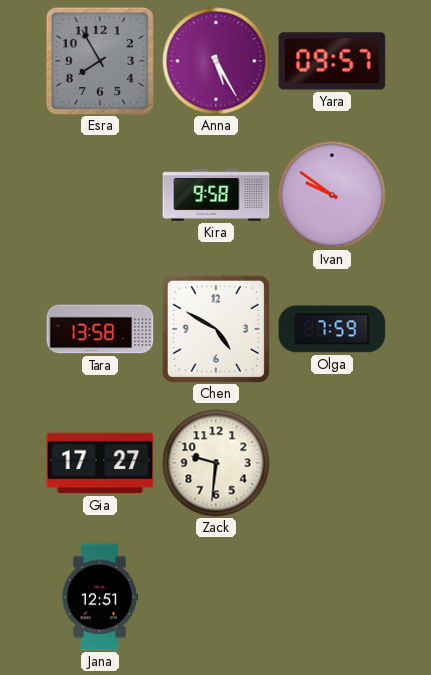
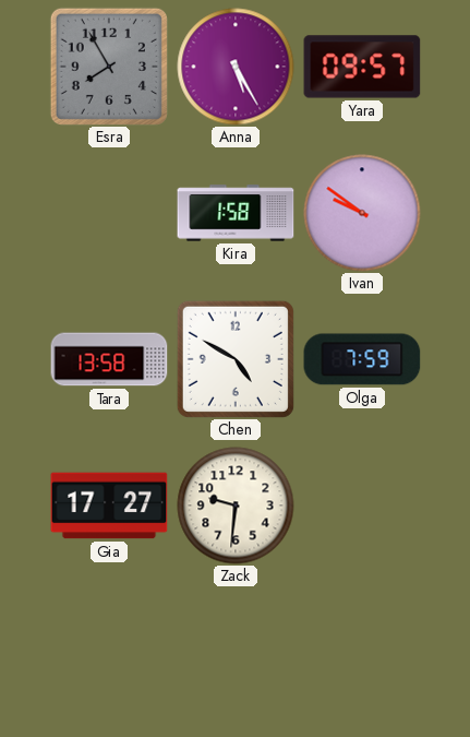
Kira: 9:58 -> 1:58
Jana: 12:51 -> none
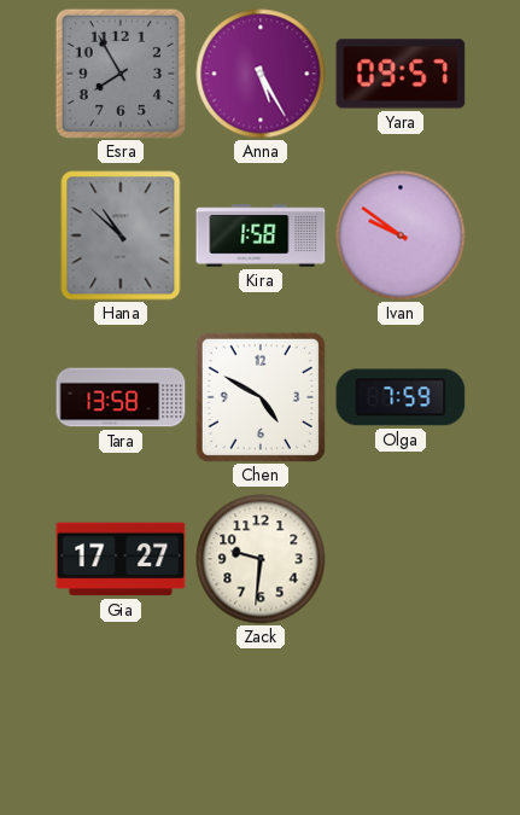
Hana: none -> 10:52
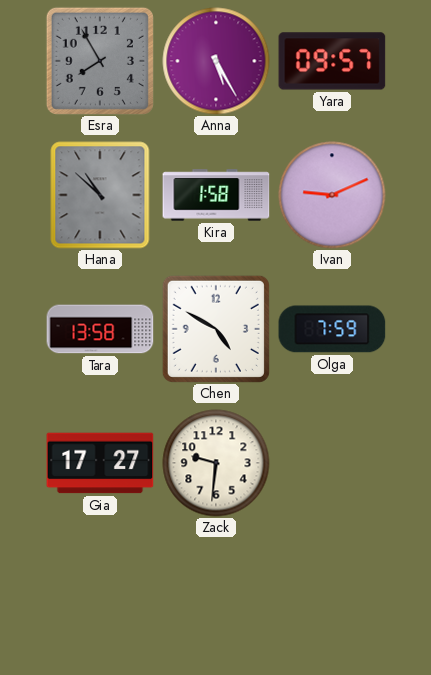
Ivan: 9:51 -> 9:11
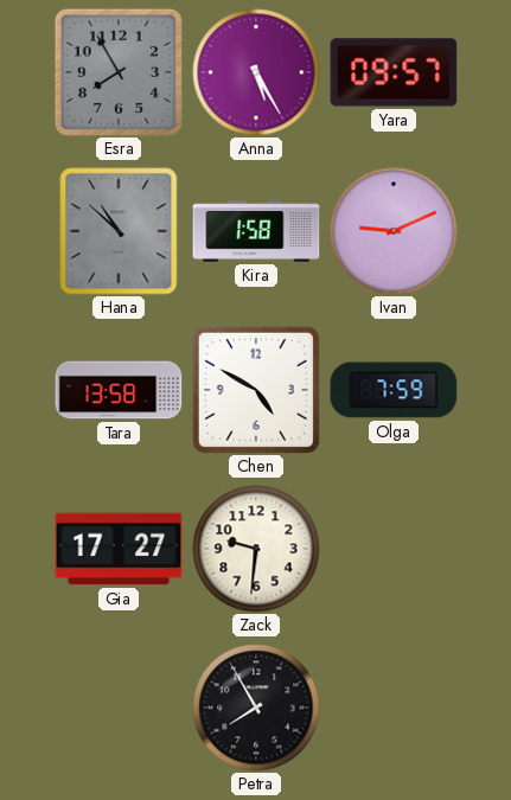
Petra: none -> 7:55
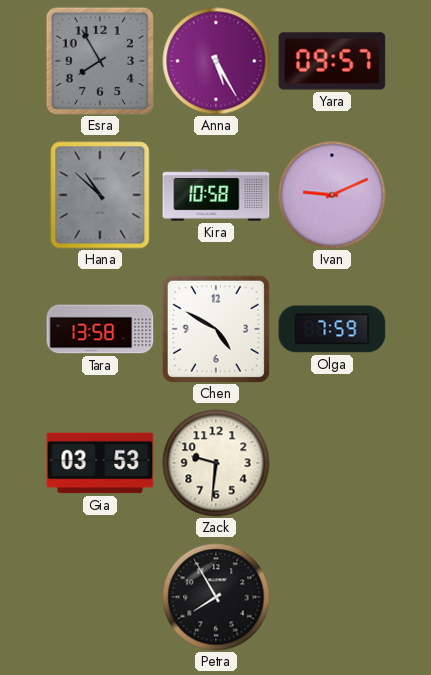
Kira: 1:58 -> 10:58
Gia: 17:27 -> 03:53
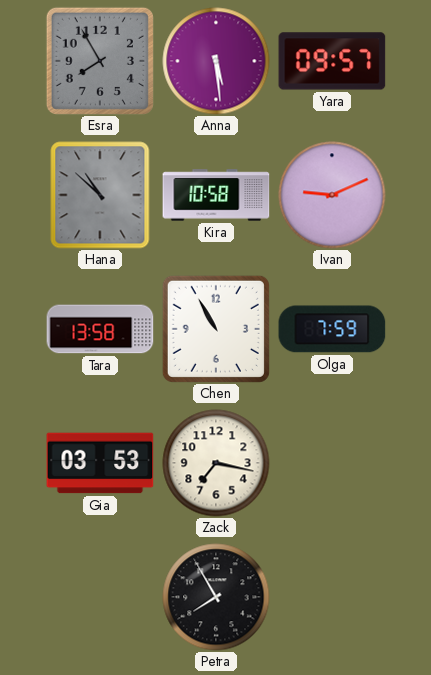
Anna: 5:25 -> 5:29
Chen: 4:50 -> 10:55
Zack: 9:31 -> 7:17
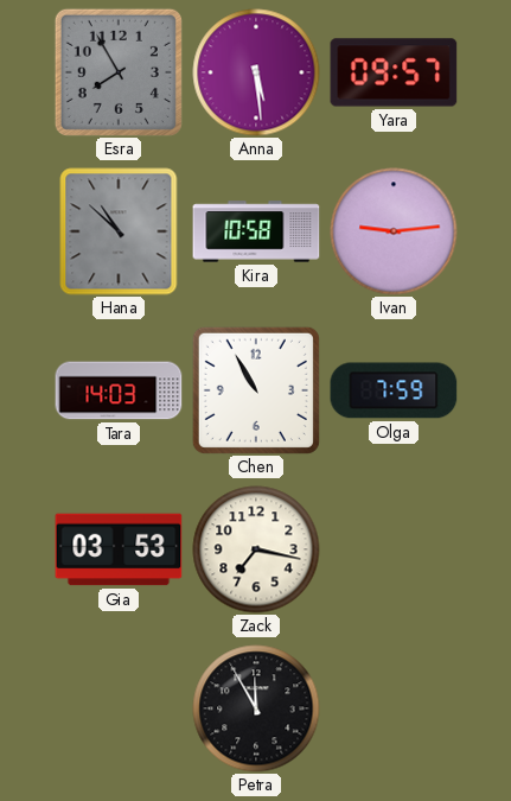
Ivan: 9:11 -> 9:14
Tara: 13:58 -> 14:03
Petra: 7:55 -> 11:55
